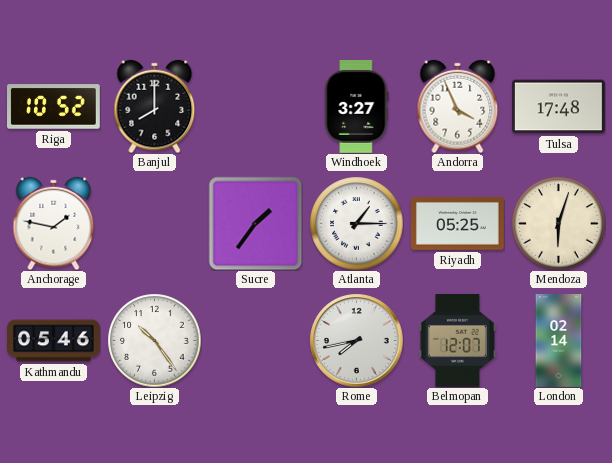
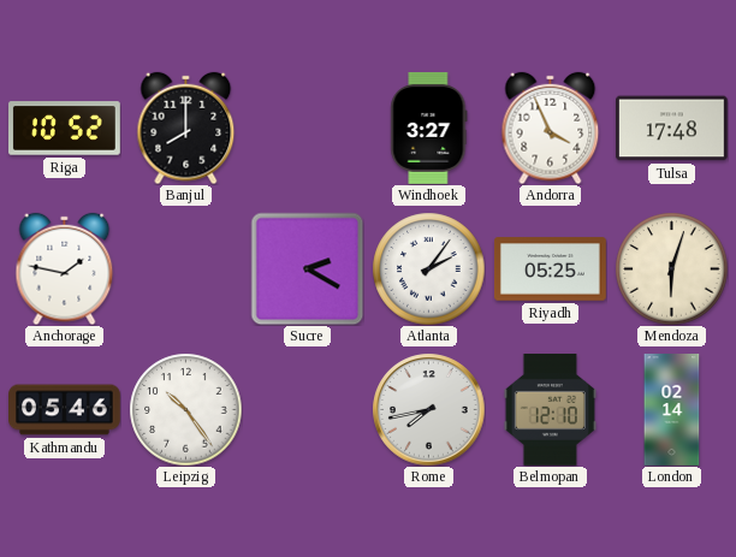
Sucre: 1:36 -> 2:20
Atlanta: 1:15 -> 2:06
Belmopan: 12:07 -> 12:10
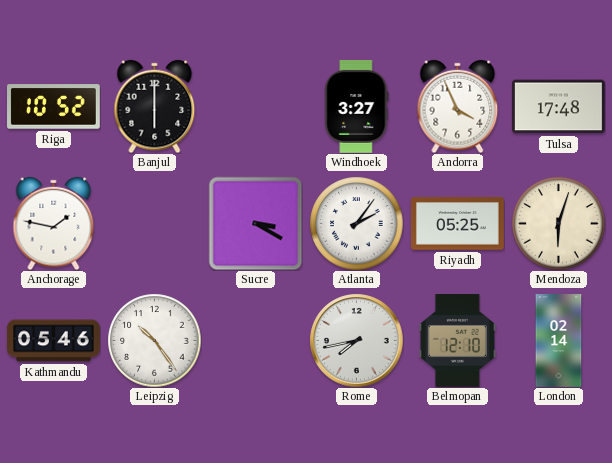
Banjul: 8:00 -> 6:00
Sucre: 2:20 -> 3:20
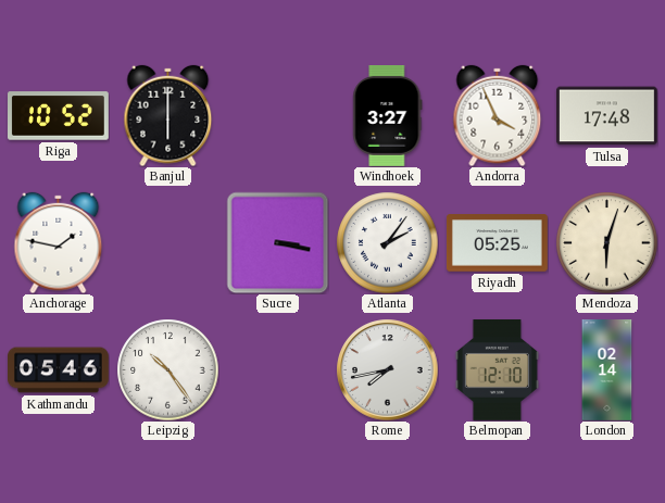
Sucre: 3:20 -> 3:17
